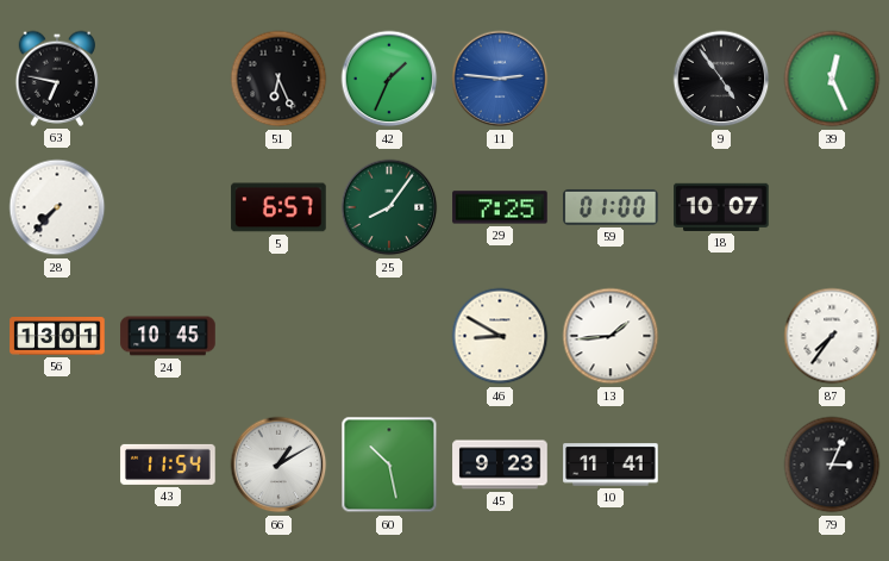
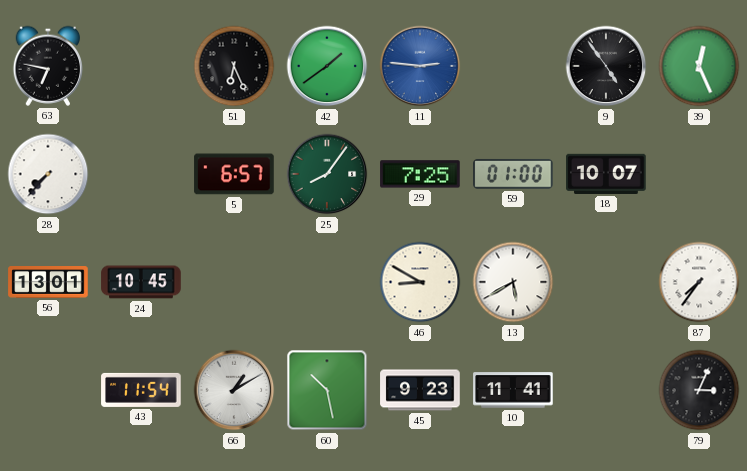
42: 1:34 -> 1:39
13: 1:44 -> 5:40
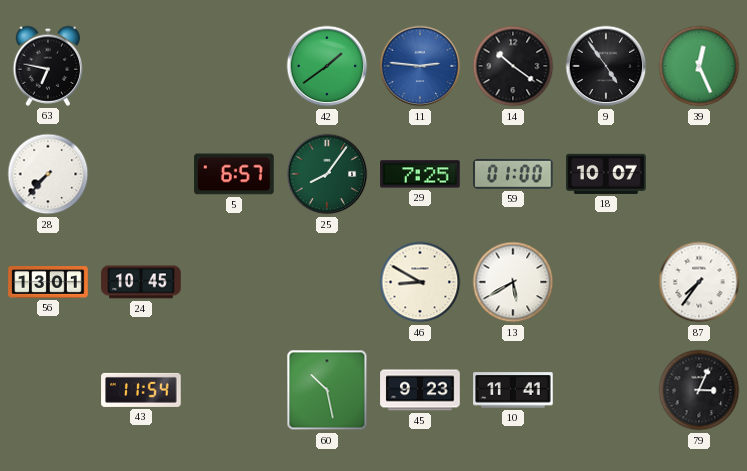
51: 6:26 -> none
14: none -> 10:21
66: 1:10 -> none
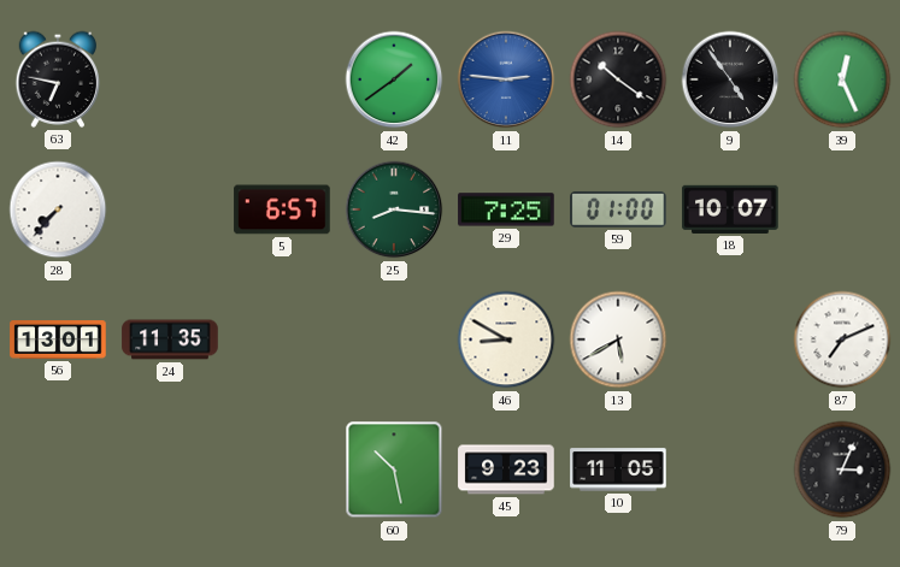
25: 8:06 -> 8:16
24: 10:45 -> 11:35
87: 7:36 -> 7:11
43: 11:54 -> none
10: 11:41 -> 11:05
